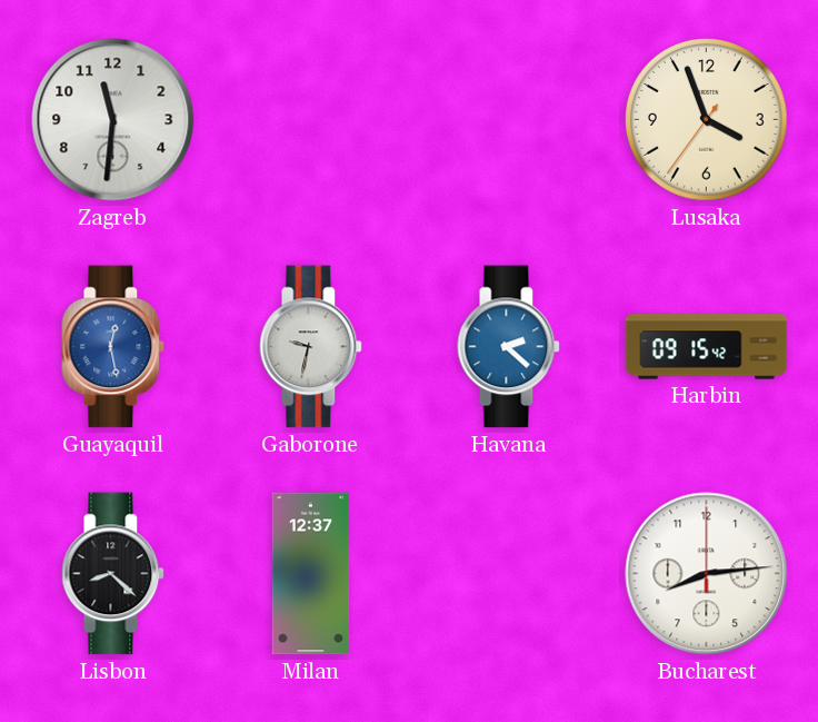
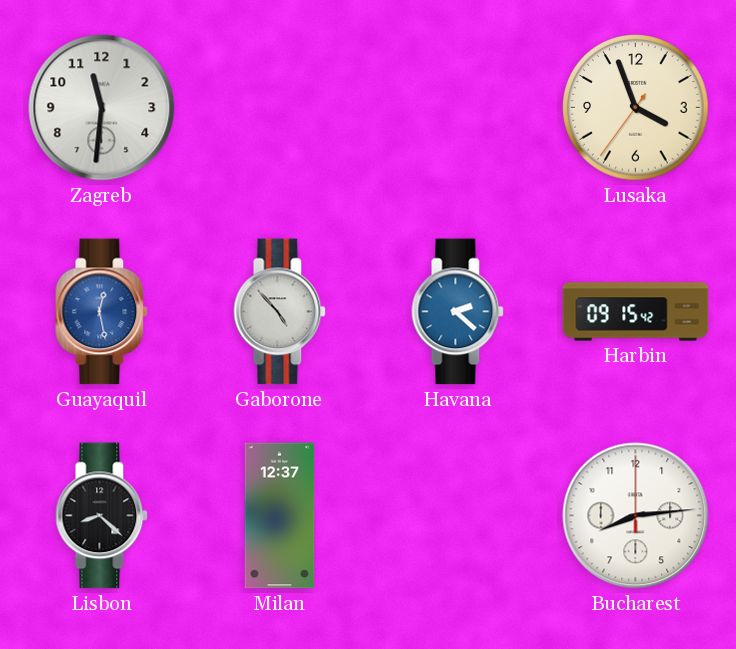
Gaborone: 9:32 -> 4:53
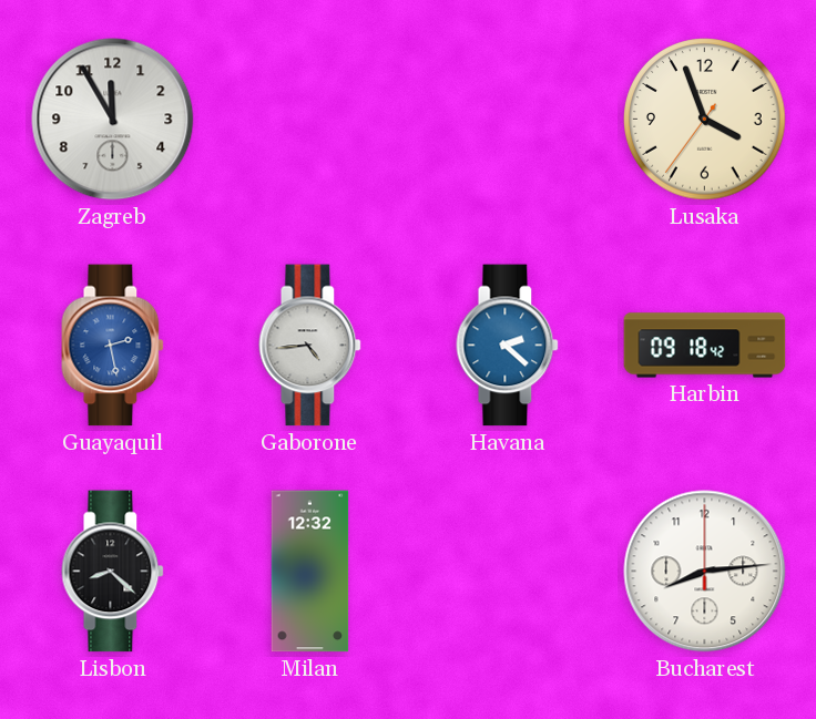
Zagreb: 11:31 -> 11:55
Guayaquil: 12:28 -> 2:28
Gaborone: 4:53 -> 4:44
Harbin: 09:15 -> 09:18
Milan: 12:37 -> 12:32
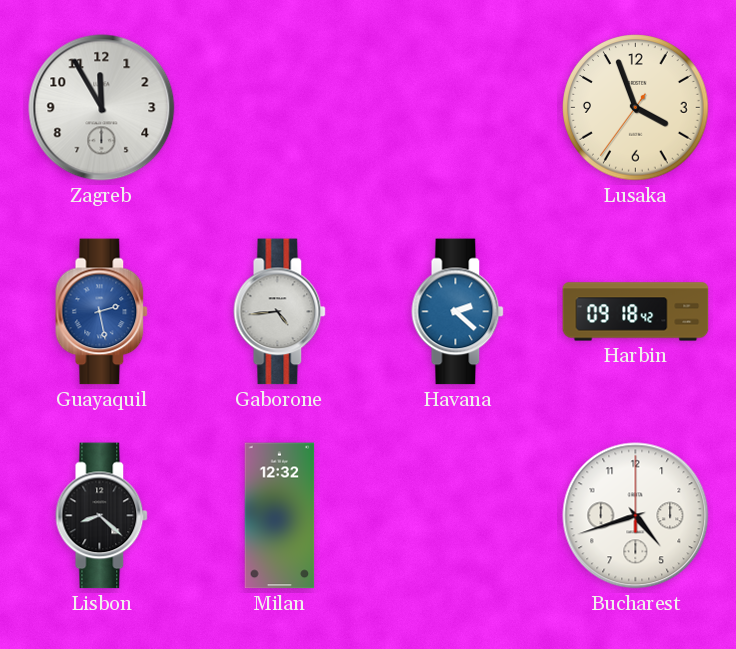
Bucharest: 8:14 -> 4:42
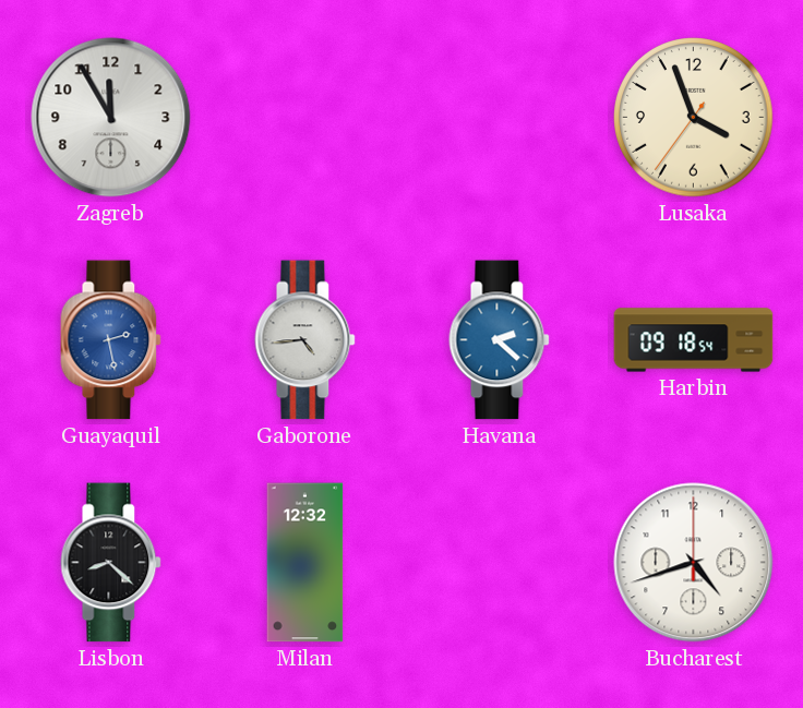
Harbin: 09:18:42 -> 09:18:54
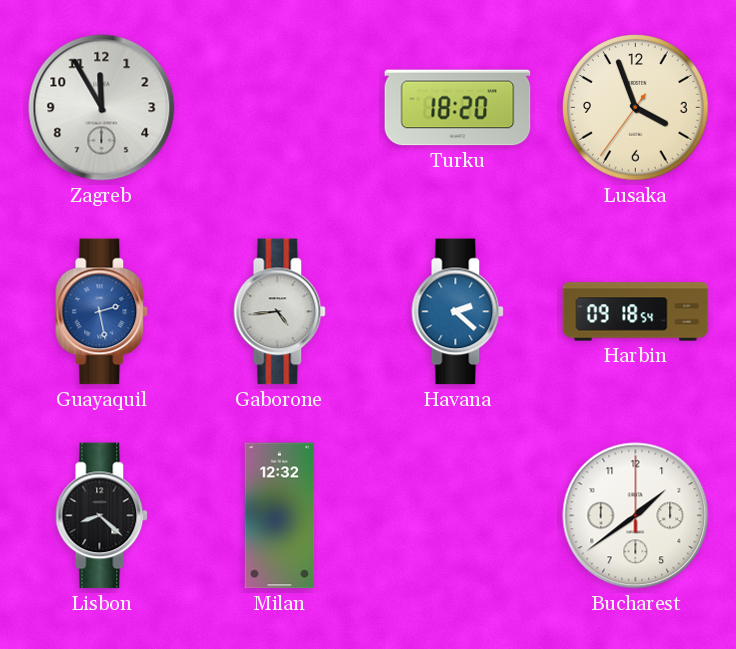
Turku: none -> 18:20
Bucharest: 4:42 -> 1:39
